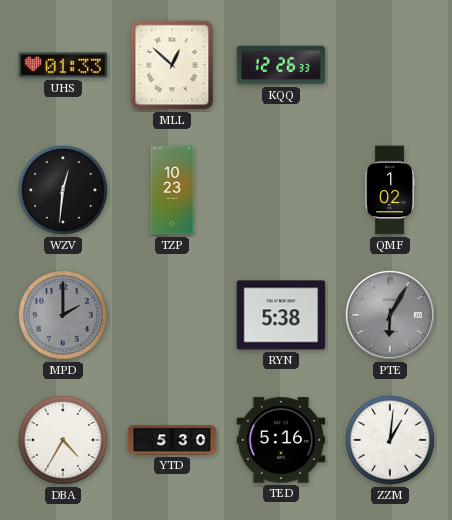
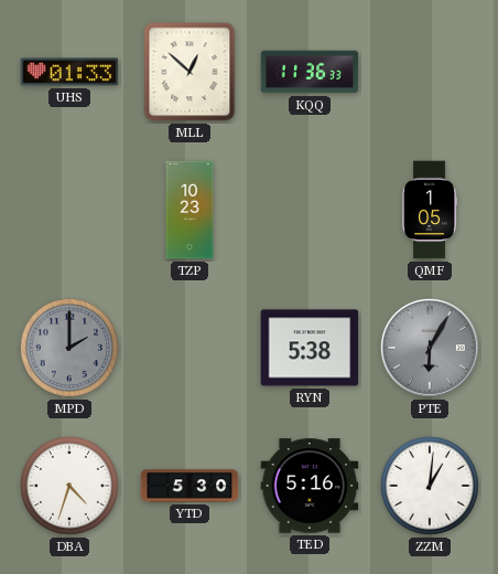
KQQ: 12:26 -> 11:36
WZV: 12:31 -> none
QMF: 1:02 -> 1:05
DBA: 4:35 -> 4:33
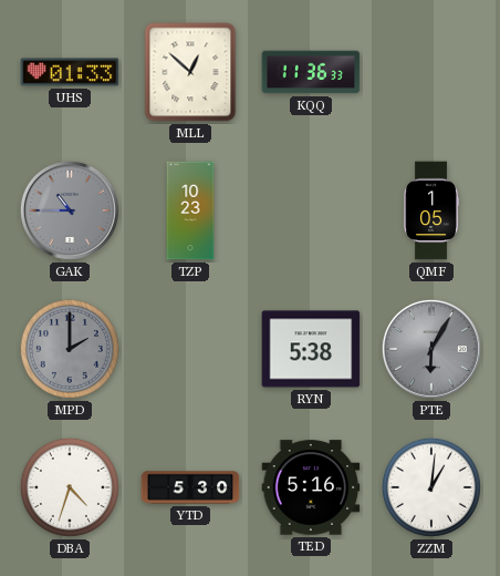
GAK: none -> 10:45
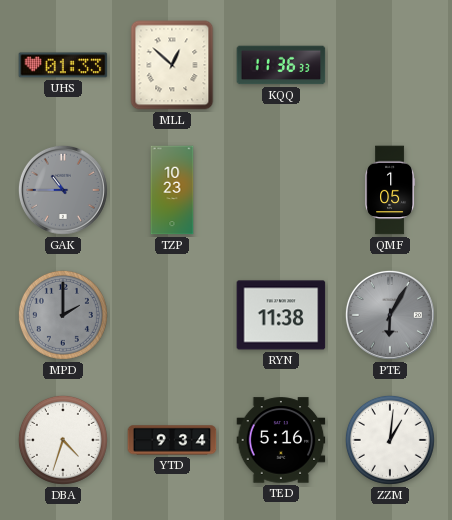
RYN: 5:38 -> 11:38
YTD: 5:30 -> 9:34
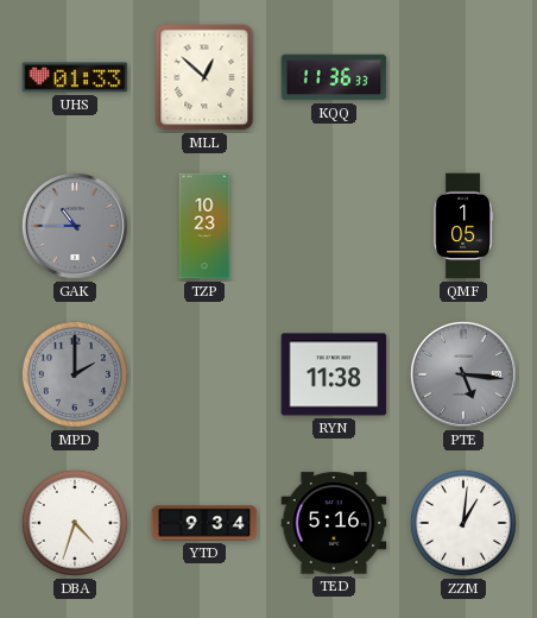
PTE: 6:05 -> 5:16
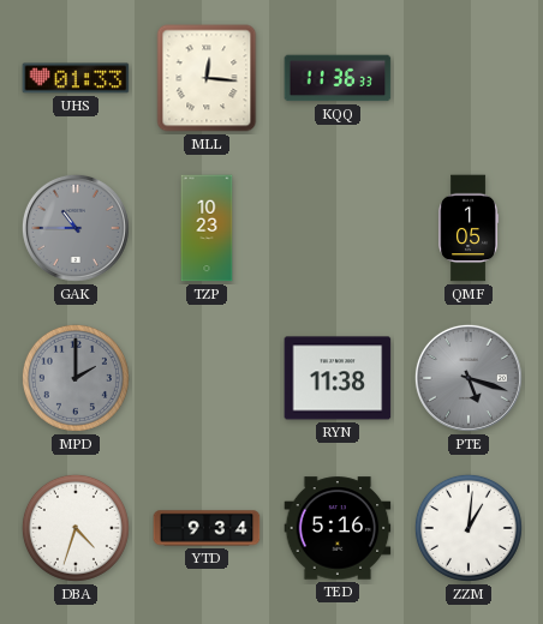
MLL: 12:52 -> 12:16
PTE: 5:16 -> 5:18
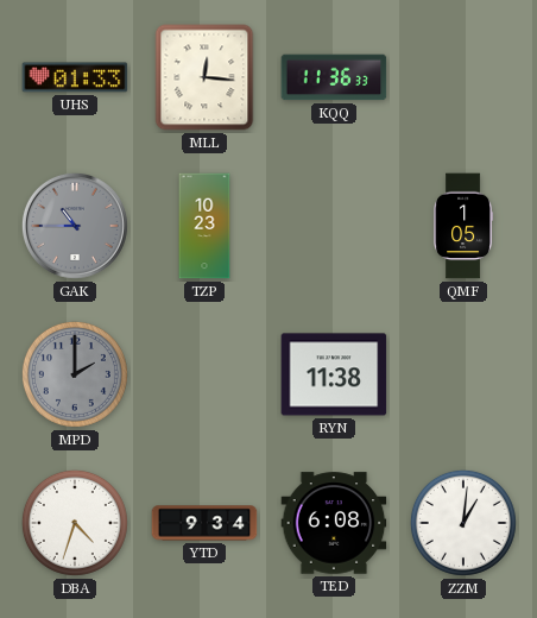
PTE: 5:18 -> none
TED: 5:16 -> 6:08
